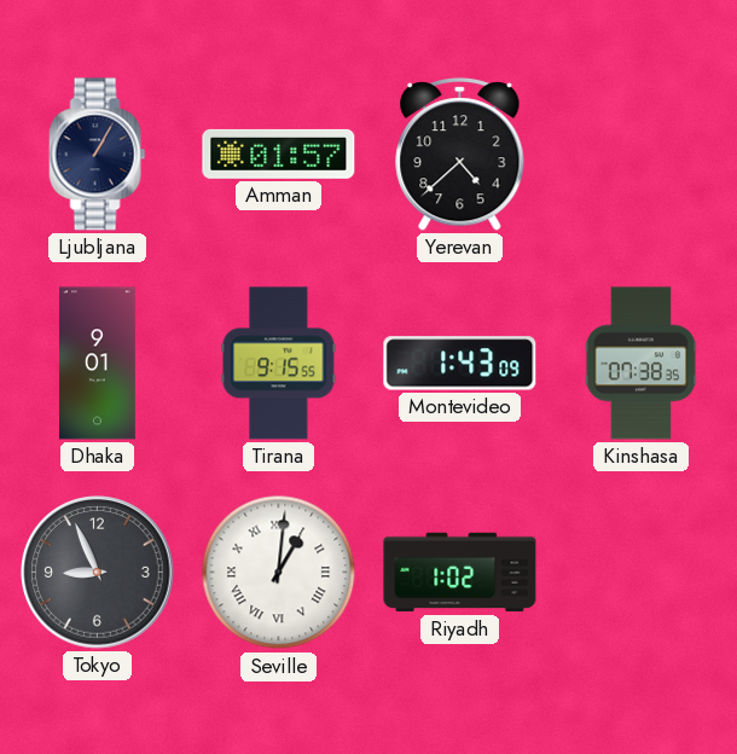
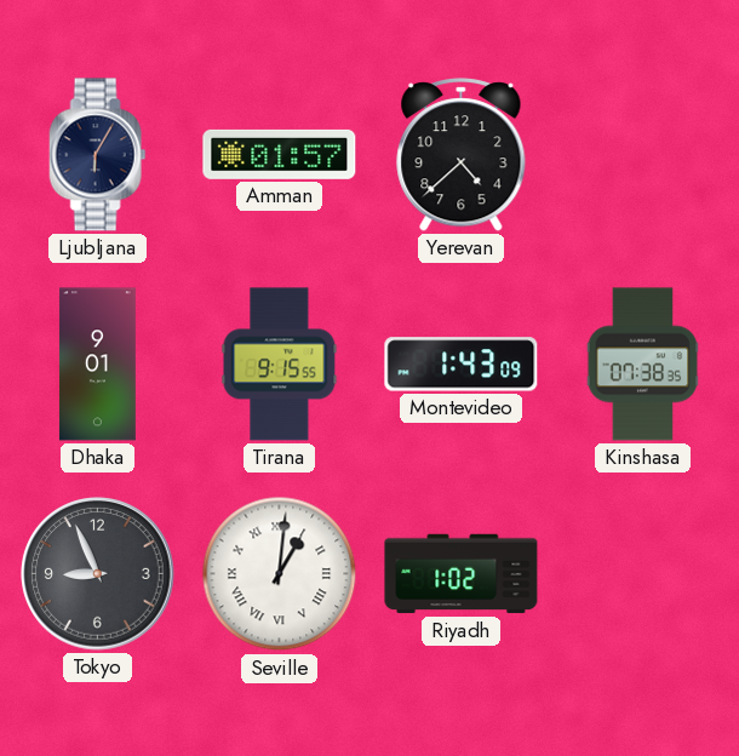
Ljubljana: 1:05 -> 6:05
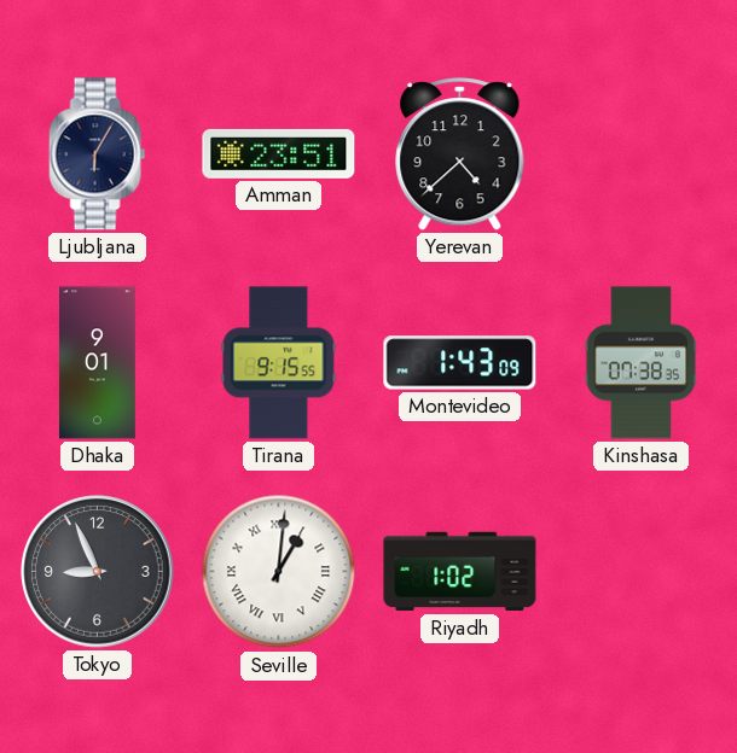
Amman: 01:57 -> 23:51
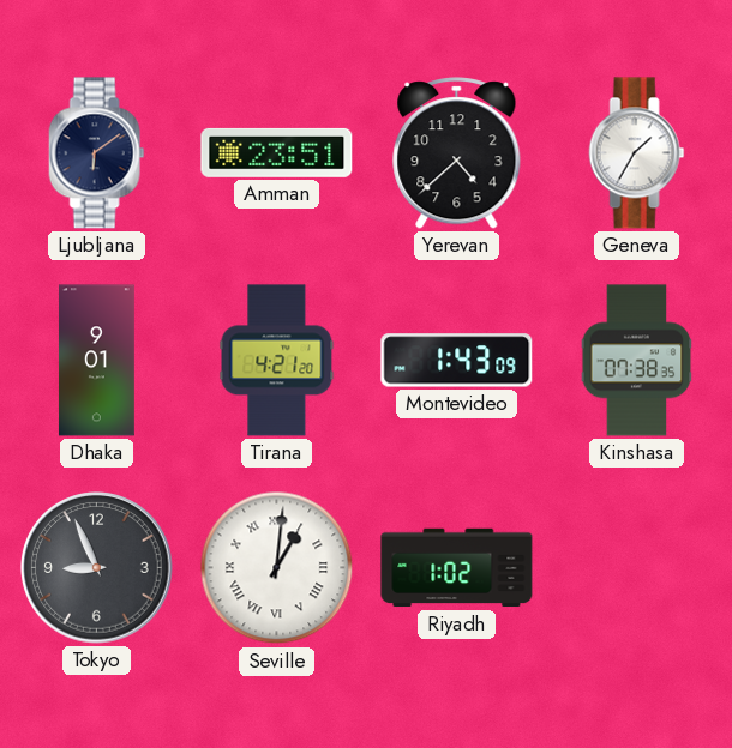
Ljubljana: 6:05 -> 6:09
Geneva: none -> 1:35
Tirana: 9:15 -> 4:21
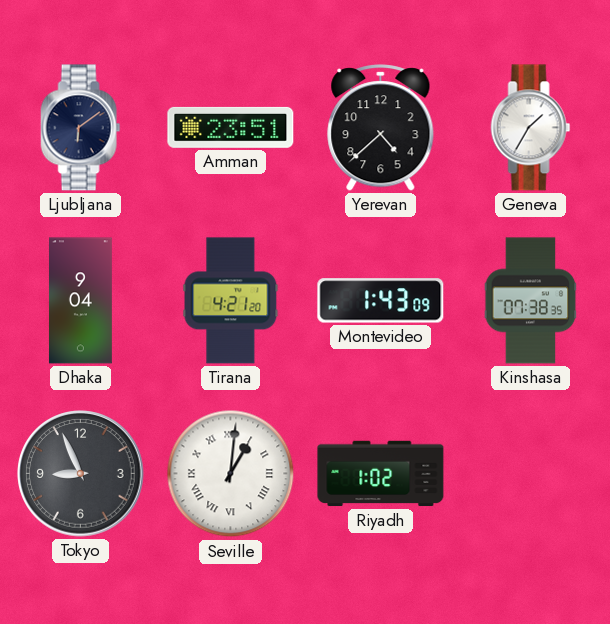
Dhaka: 9:01 -> 9:04
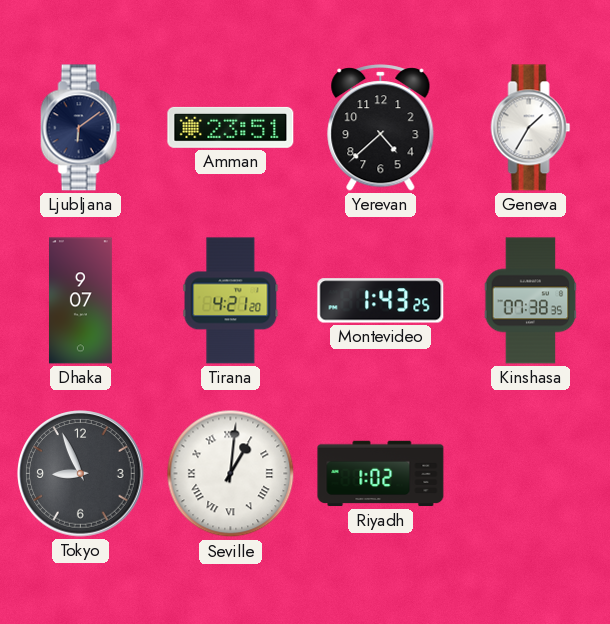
Dhaka: 9:04 -> 9:07
Montevideo: 1:43:09 -> 1:43:25
